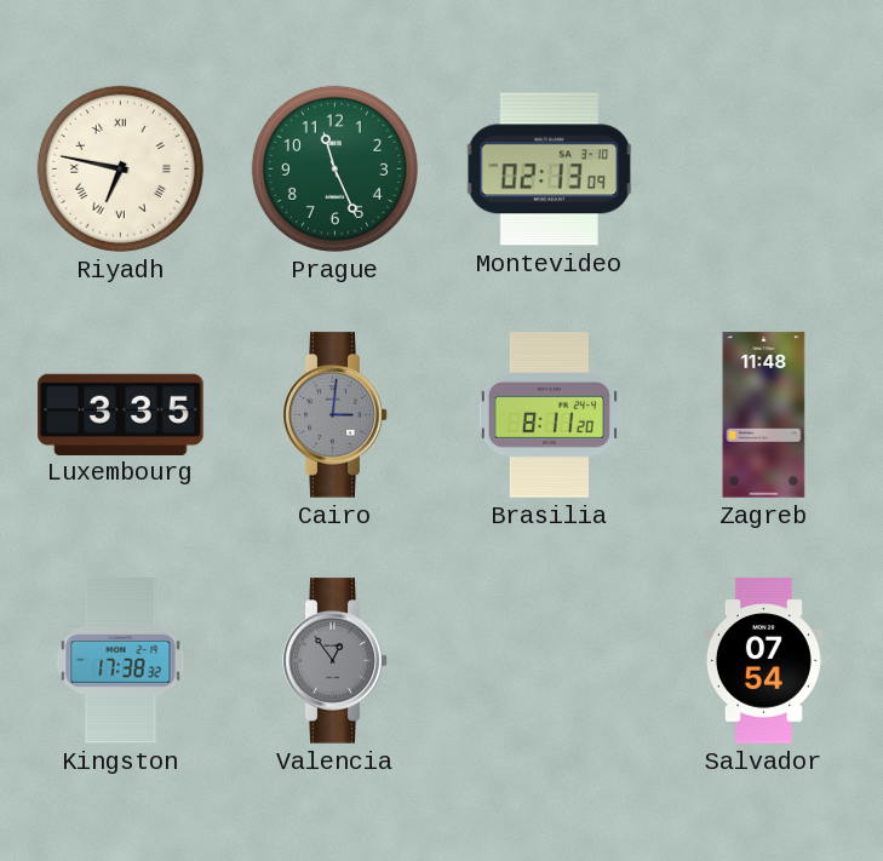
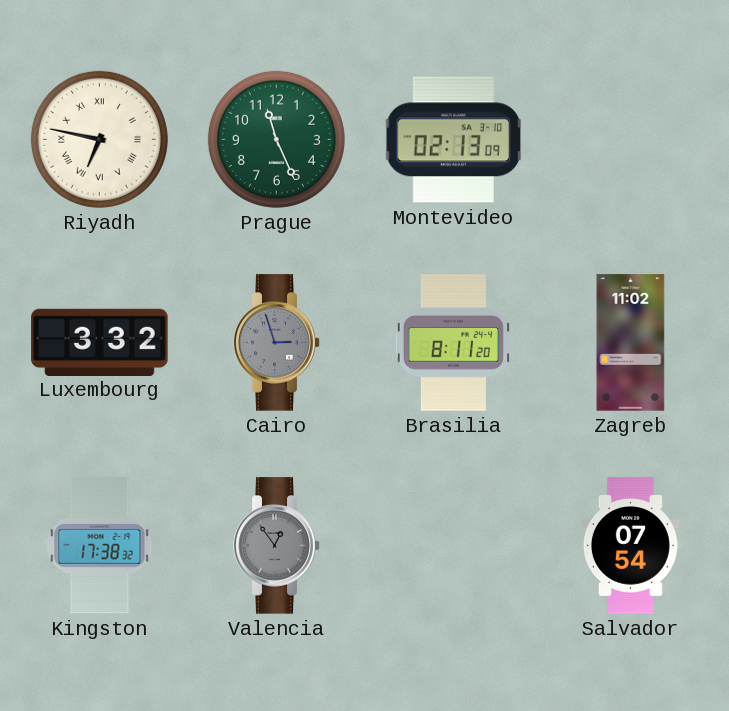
Luxembourg: 3:35 -> 3:32
Cairo: 3:01 -> 2:57
Zagreb: 11:48 -> 11:02
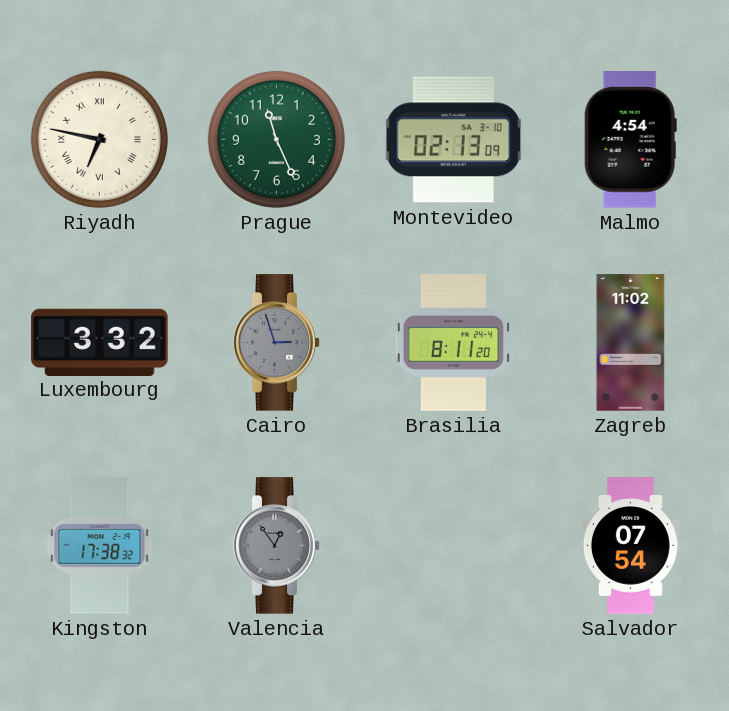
Malmo: none -> 4:54
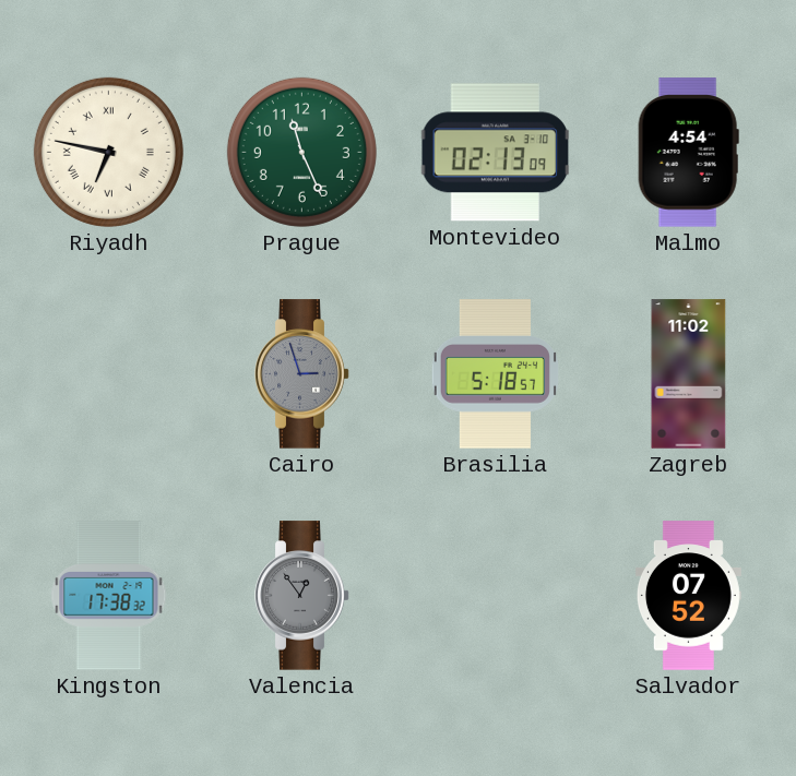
Luxembourg: 3:32 -> none
Brasilia: 8:11 -> 5:18
Salvador: 07:54 -> 07:52
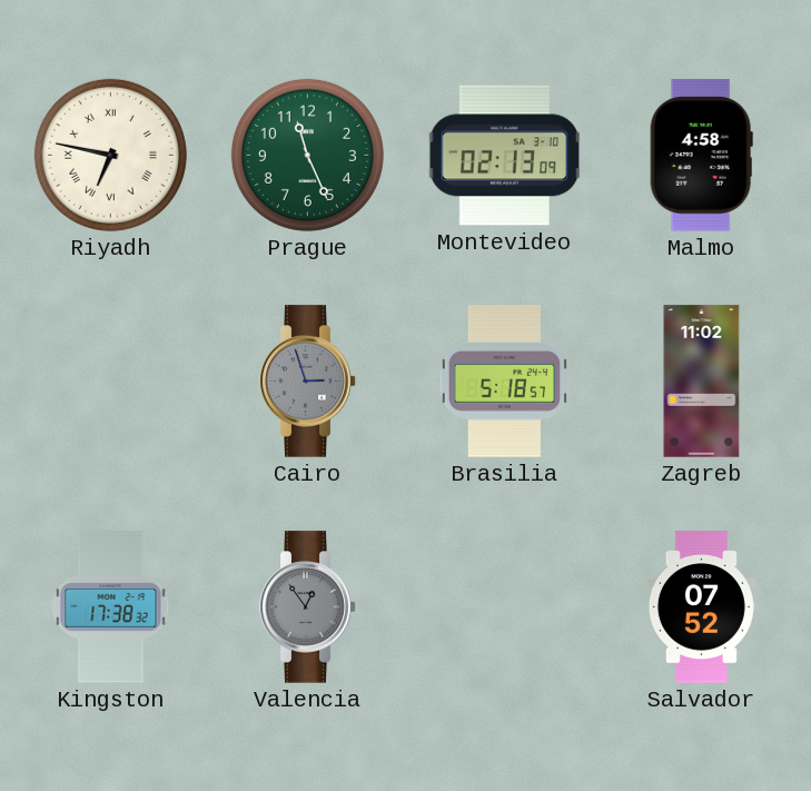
Malmo: 4:54 -> 4:58
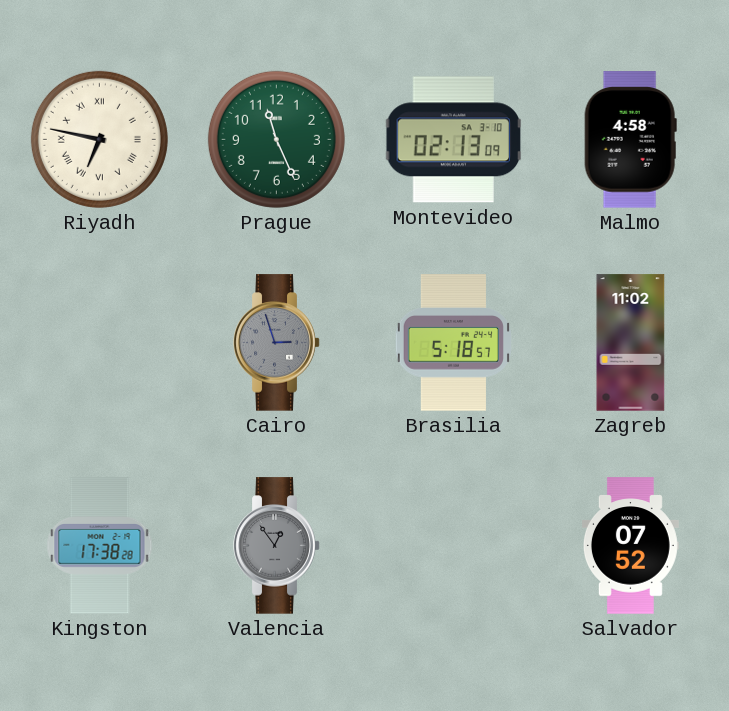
Kingston: 17:38:32 -> 17:38:28
